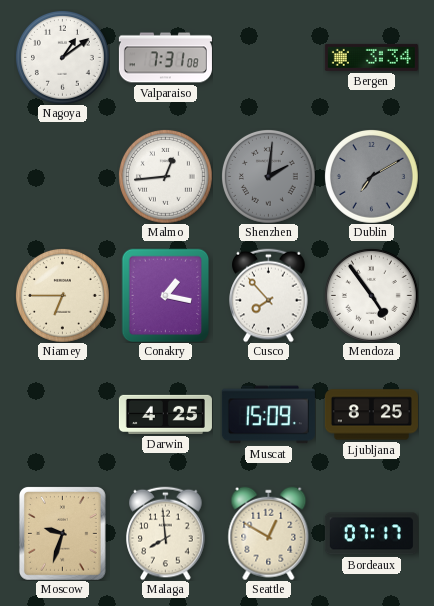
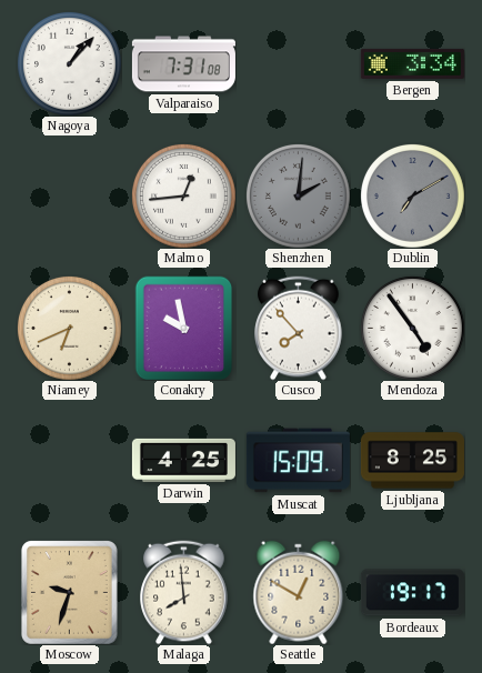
Nagoya: 1:09 -> 1:07
Niamey: 6:45 -> 6:41
Conakry: 1:17 -> 9:58
Bordeaux: 07:17 -> 19:17
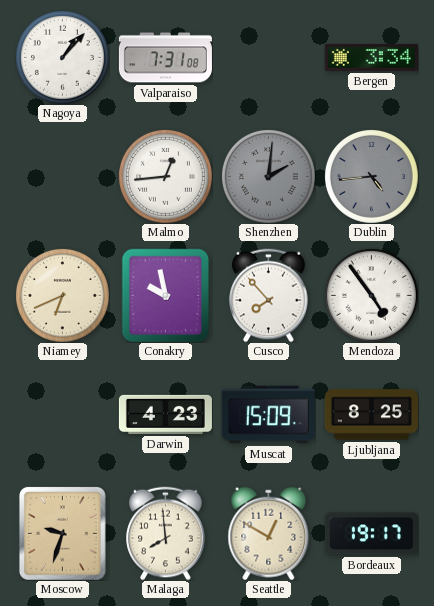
Dublin: 7:10 -> 4:44
Darwin: 4:25 -> 4:23
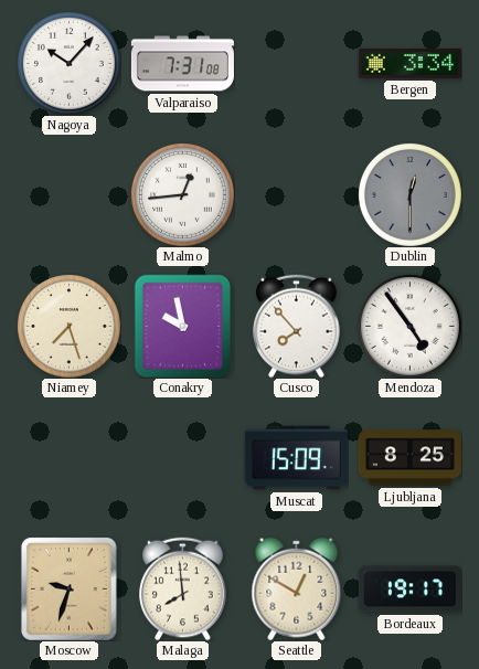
Nagoya: 1:07 -> 10:07
Shenzhen: 2:01 -> none
Dublin: 4:44 -> 12:30
Niamey: 6:41 -> 7:27
Darwin: 4:23 -> none
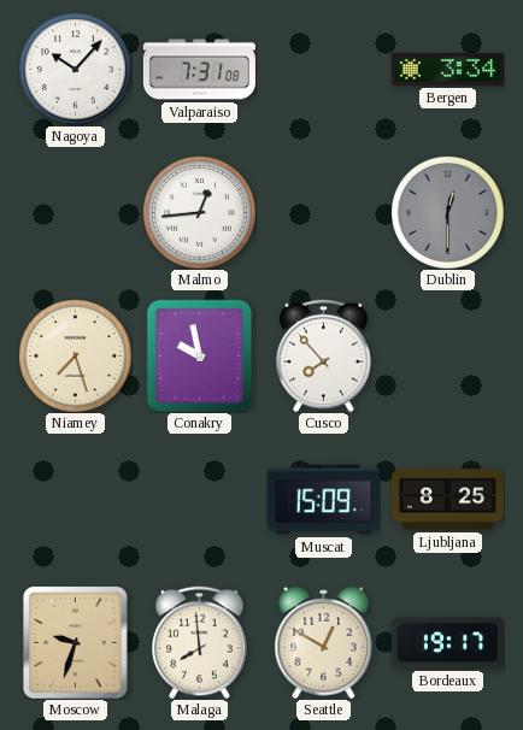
Mendoza: 4:54 -> none
